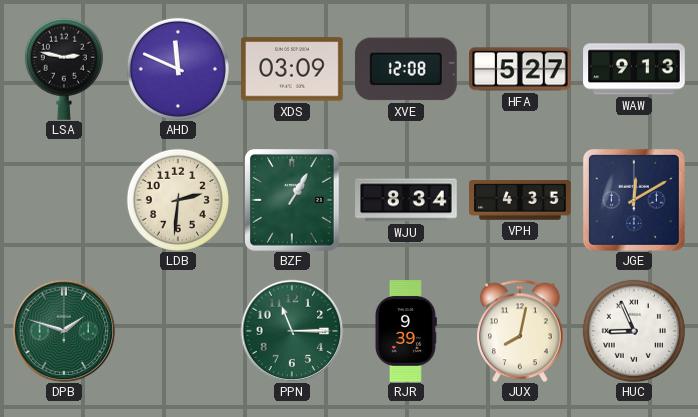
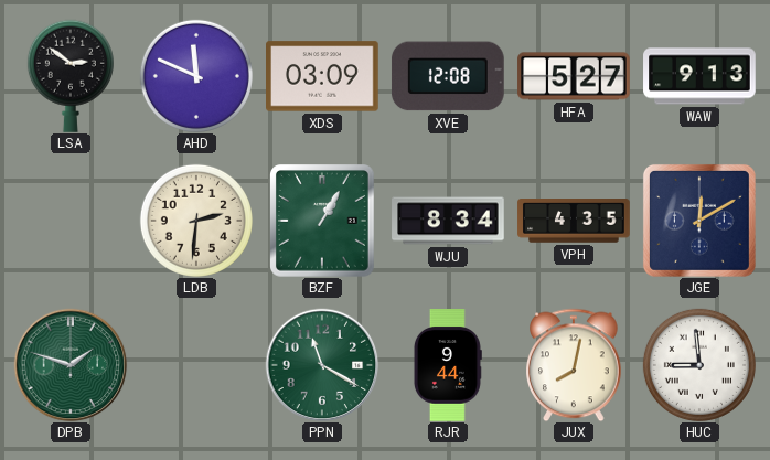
LSA: 2:47 -> 2:51
PPN: 11:15 -> 11:20
RJR: 9:39 -> 9:44
HUC: 8:56 -> 8:59
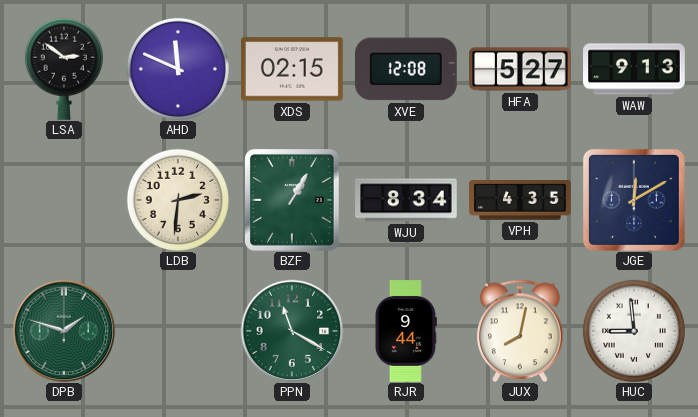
XDS: 03:09 -> 02:15
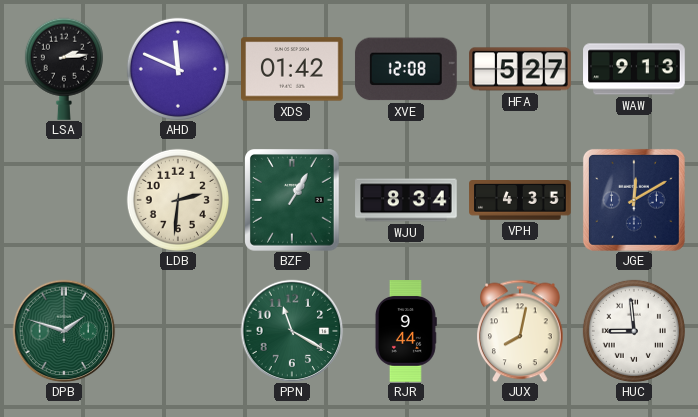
LSA: 2:51 -> 2:14
XDS: 02:15 -> 01:42
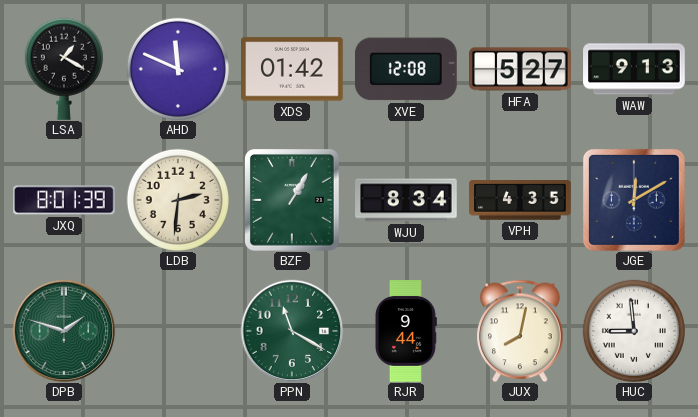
LSA: 2:14 -> 1:20
JXQ: none -> 8:01
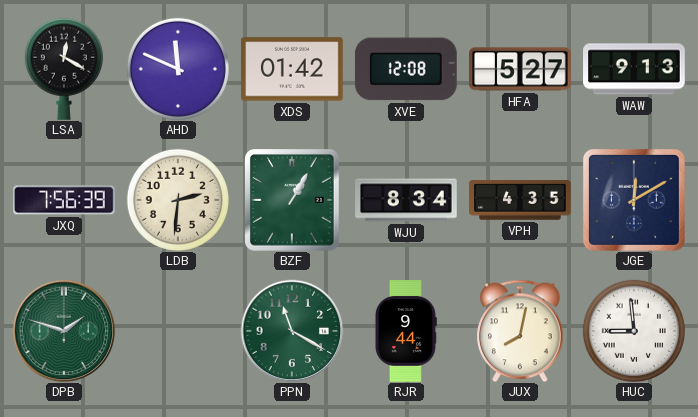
LSA: 1:20 -> 12:20
JXQ: 8:01 -> 7:56
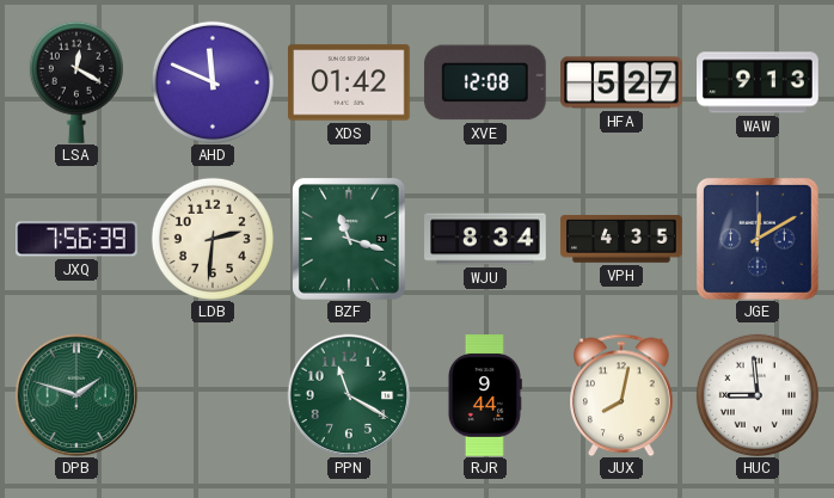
BZF: 1:05 -> 11:18
